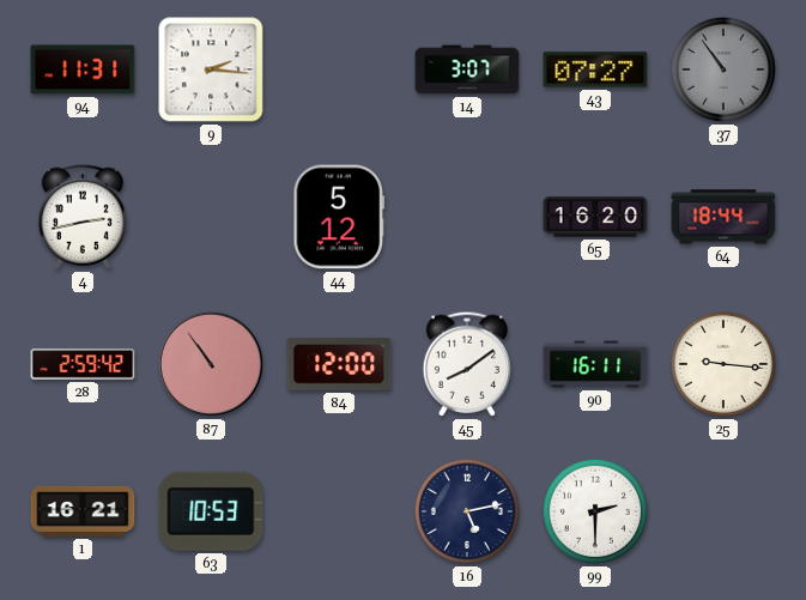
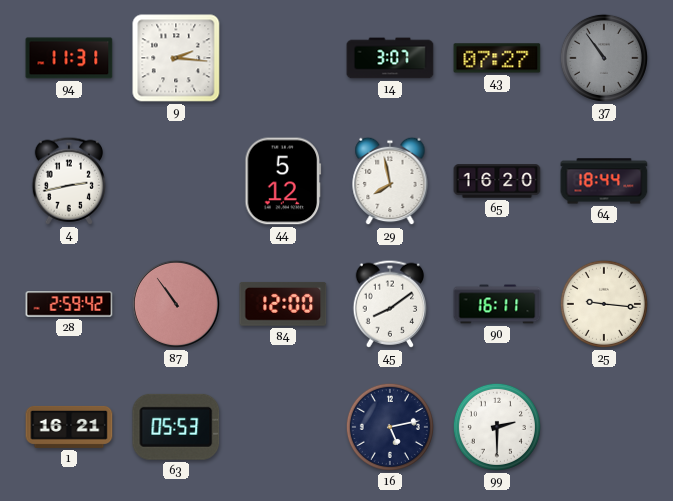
29: none -> 7:58
63: 10:53 -> 05:53
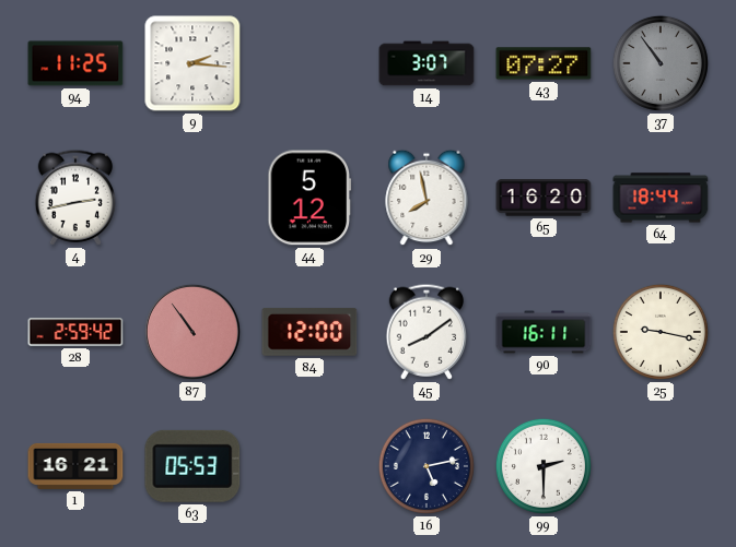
94: 11:31 -> 11:25
25: 9:16 -> 9:17
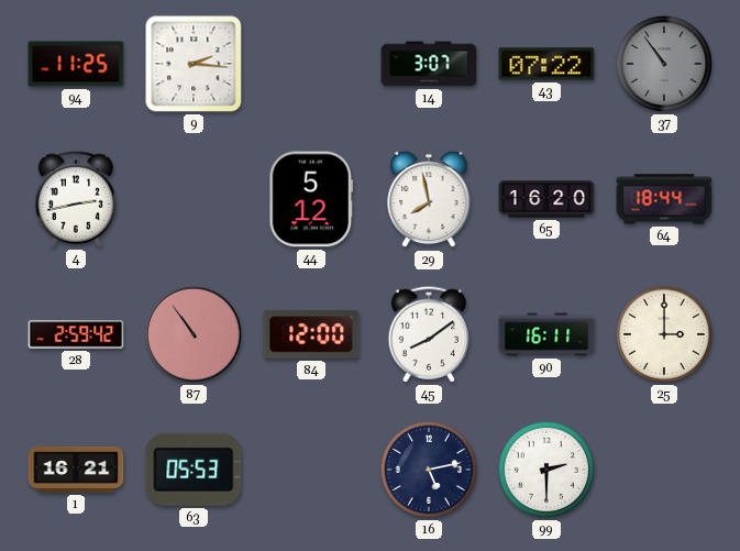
43: 07:27 -> 07:22
25: 9:17 -> 3:00
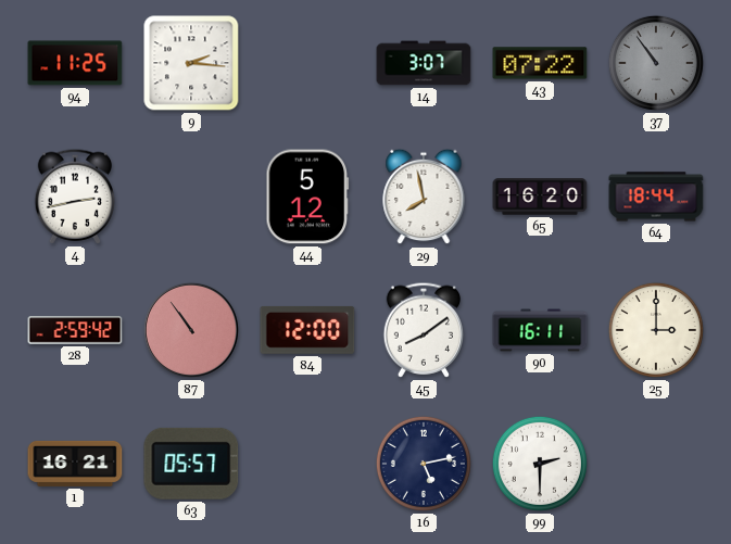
63: 05:53 -> 05:57
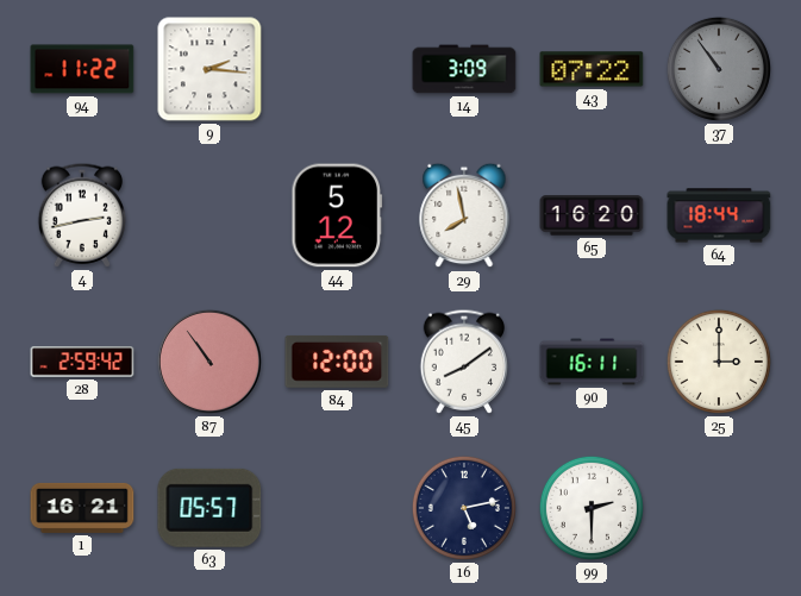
94: 11:25 -> 11:22
14: 3:07 -> 3:09
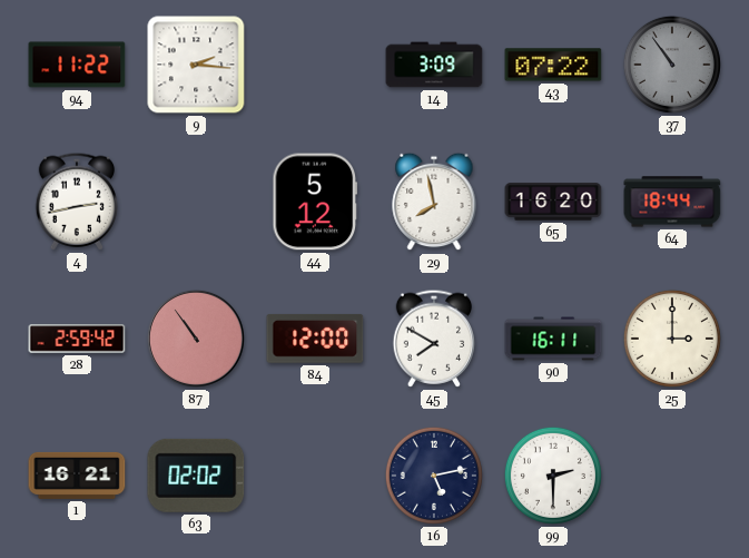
45: 8:09 -> 7:50
63: 05:57 -> 02:02
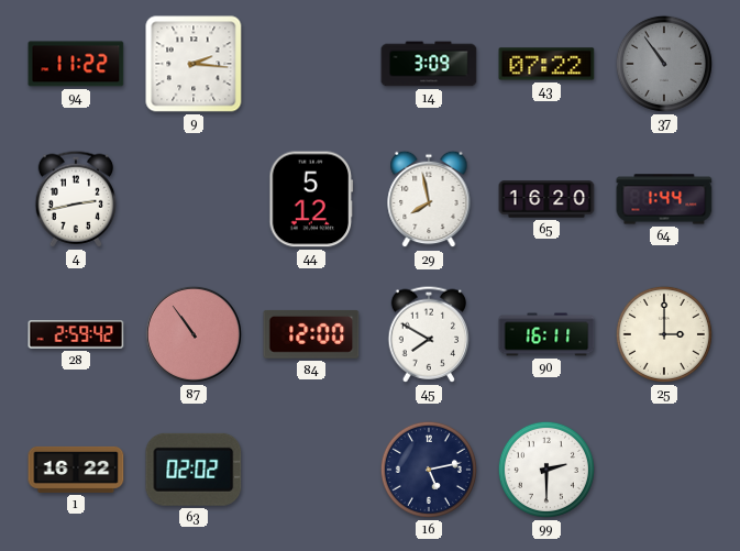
64: 18:44 -> 1:44
1: 16:21 -> 16:22
